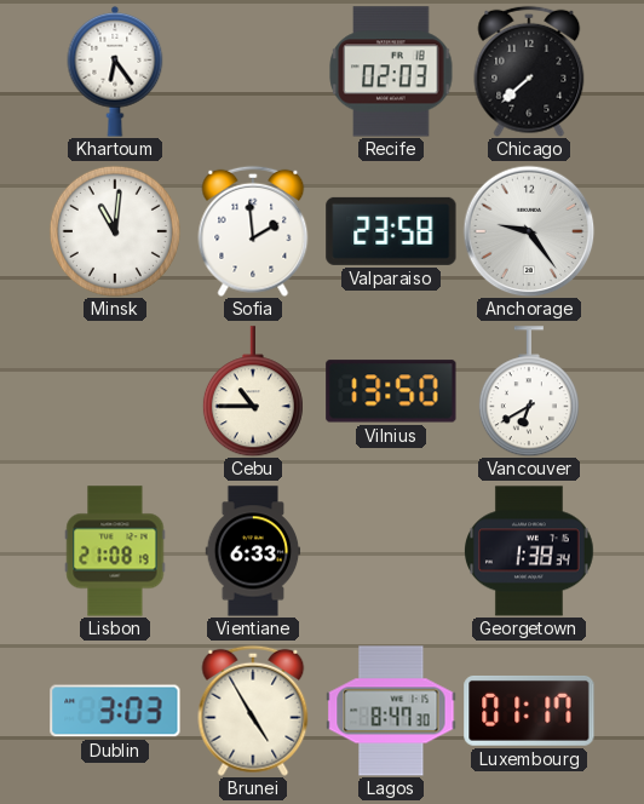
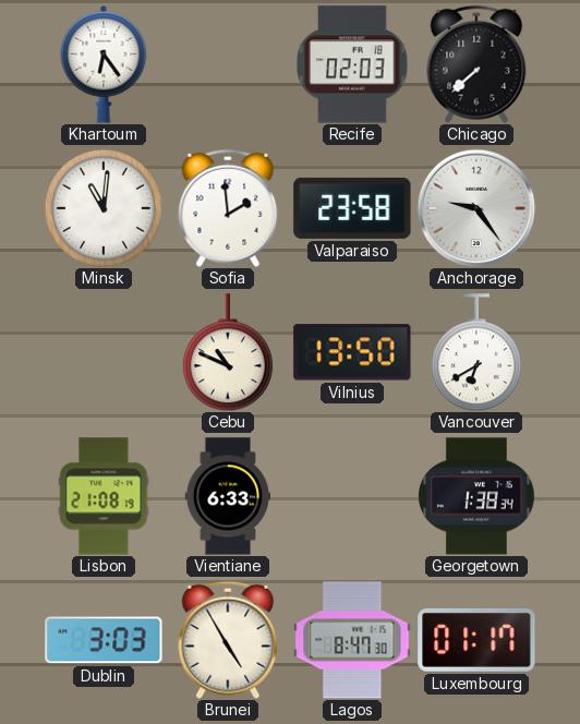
Cebu: 10:45 -> 10:49
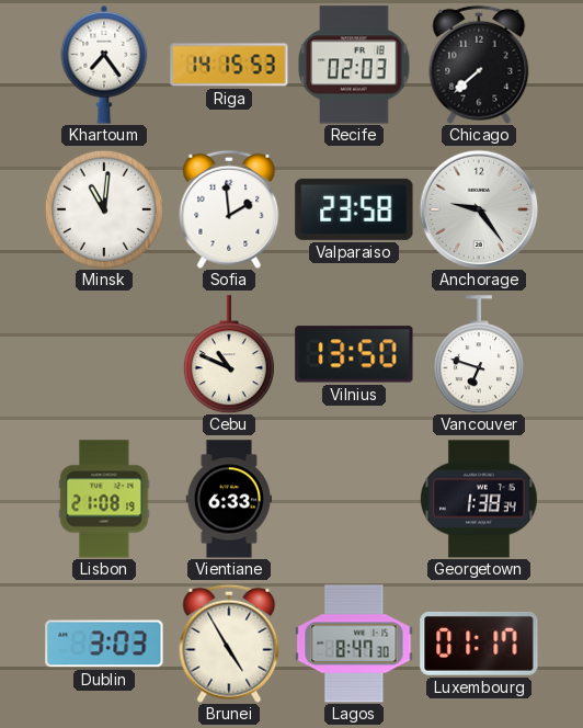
Khartoum: 6:24 -> 7:24
Riga: none -> 14:15
Vancouver: 6:40 -> 6:48
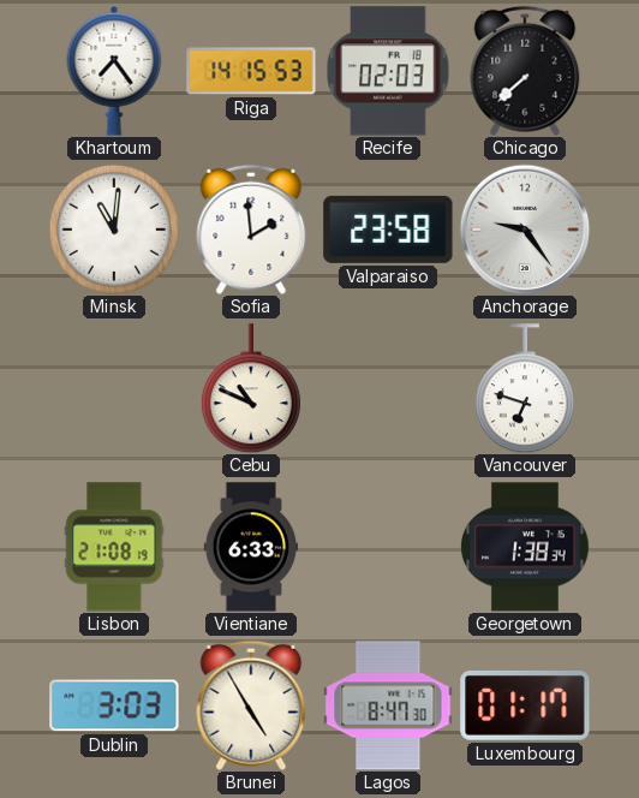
Vilnius: 13:50 -> none
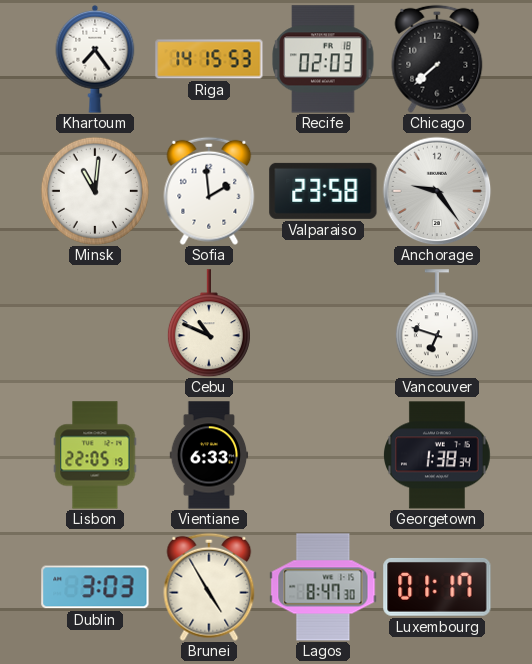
Lisbon: 21:08 -> 22:05
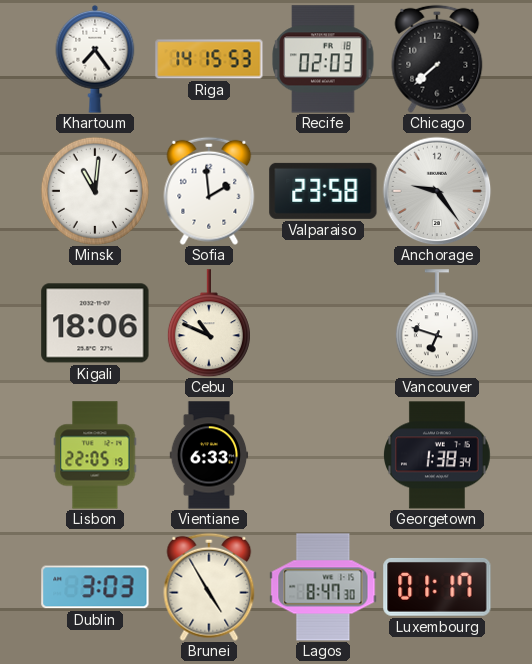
Kigali: none -> 18:06
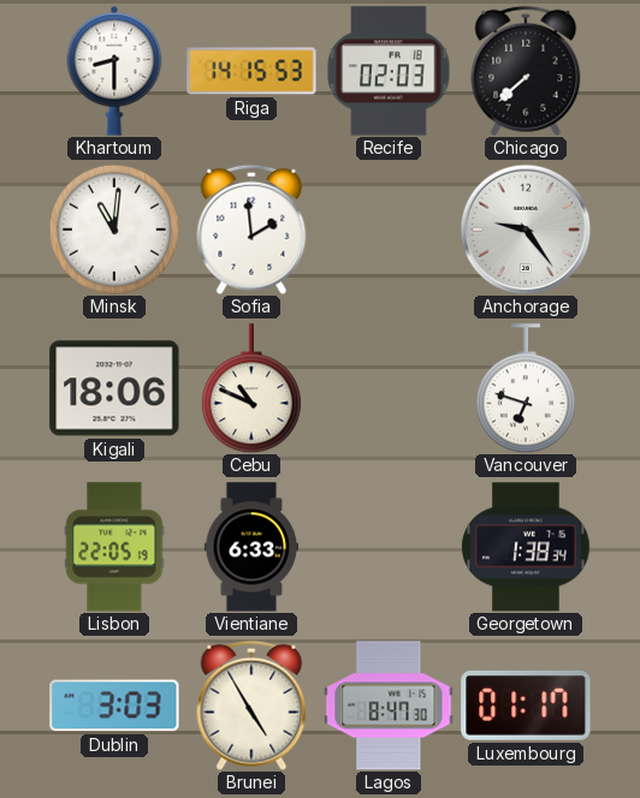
Khartoum: 7:24 -> 8:30
Valparaiso: 23:58 -> none
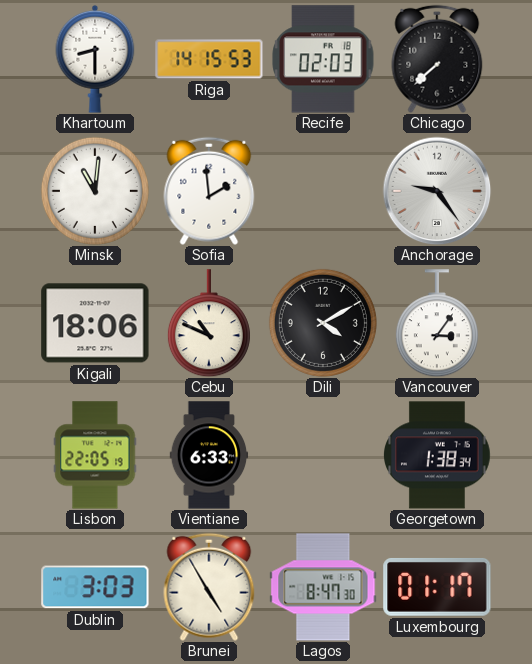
Dili: none -> 4:10
Vancouver: 6:48 -> 3:06
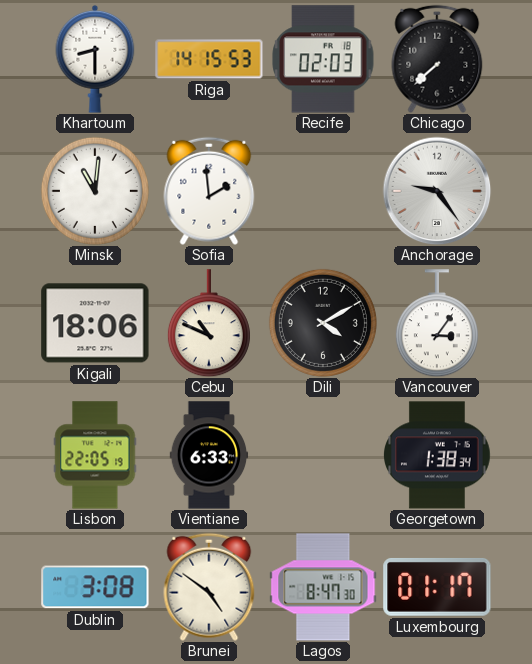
Dublin: 3:03 -> 3:08
Brunei: 4:55 -> 4:51
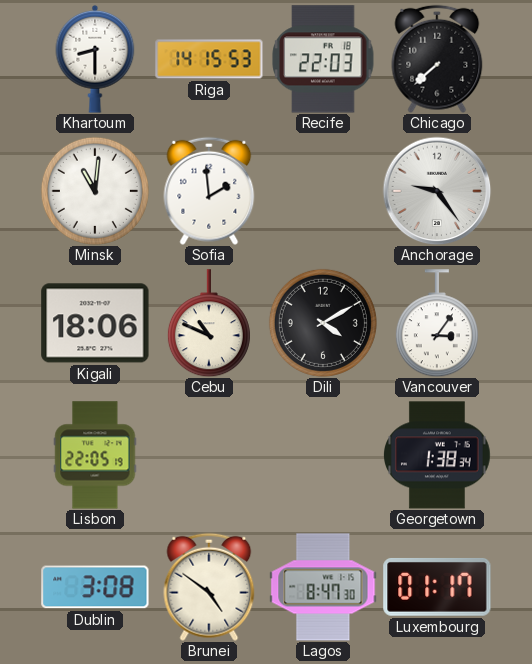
Recife: 02:03 -> 22:03
Vientiane: 6:33 -> none
